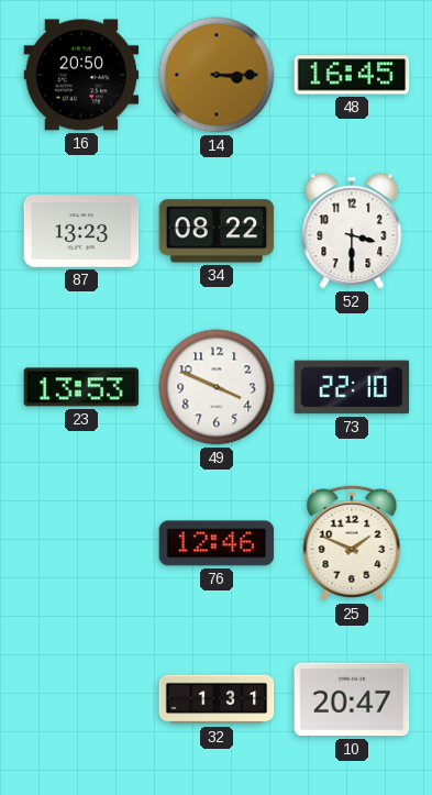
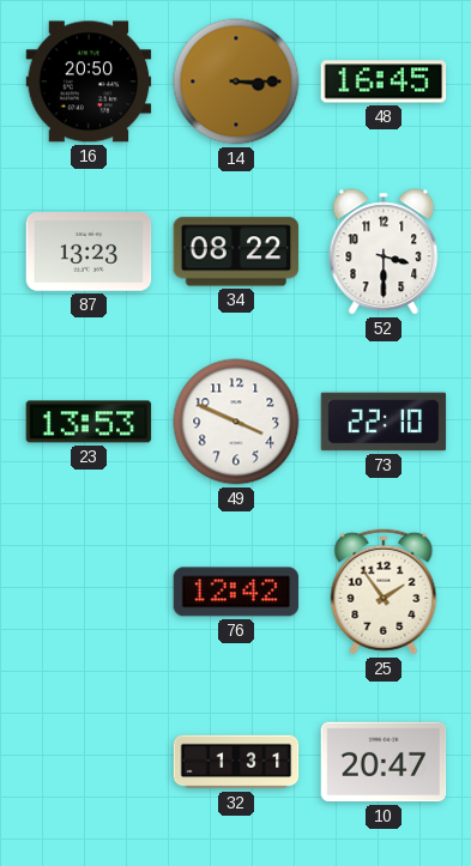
76: 12:46 -> 12:42
25: 1:49 -> 1:54
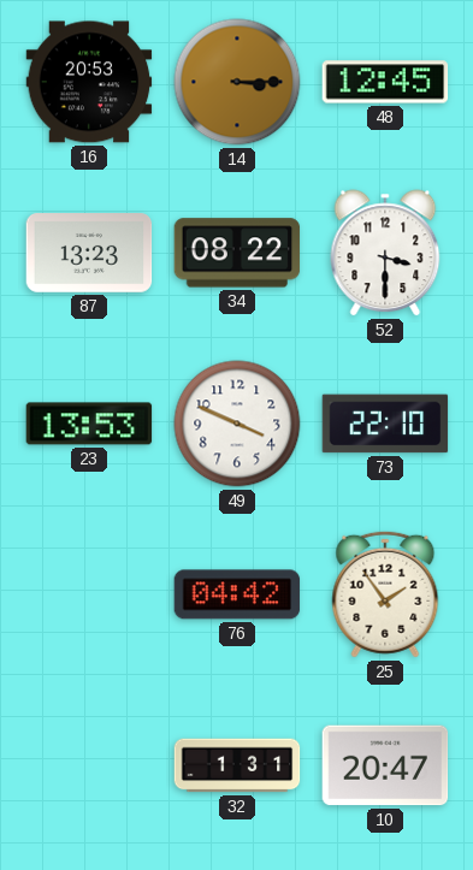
16: 20:50 -> 20:53
48: 16:45 -> 12:45
76: 12:42 -> 04:42
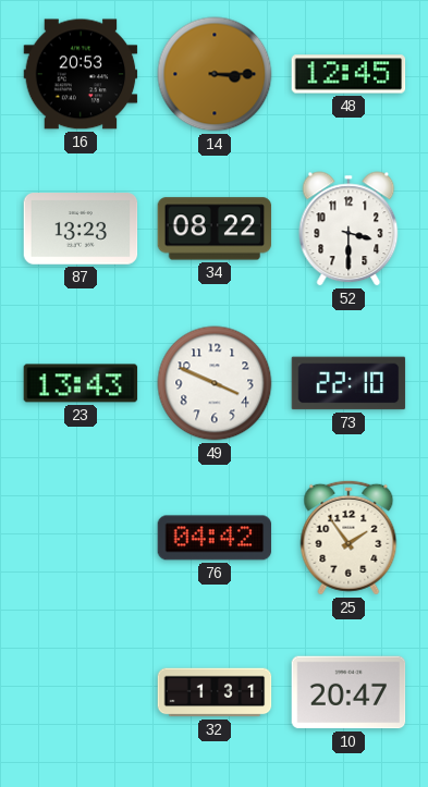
23: 13:53 -> 13:43
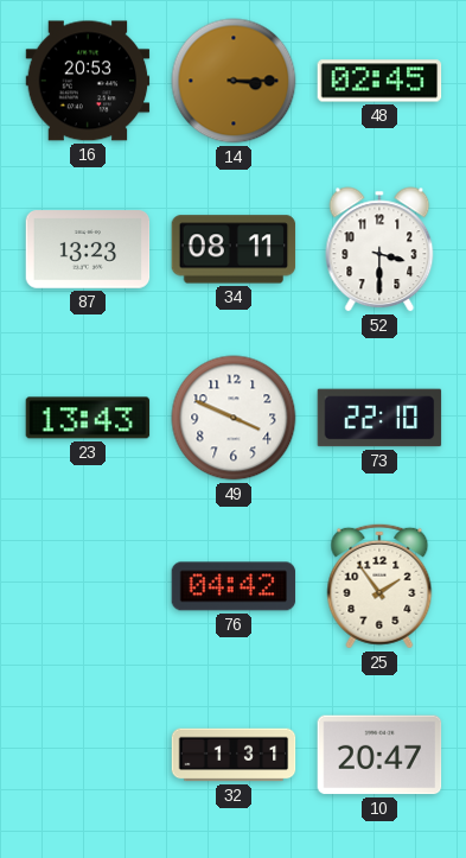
48: 12:45 -> 02:45
34: 08:22 -> 08:11
